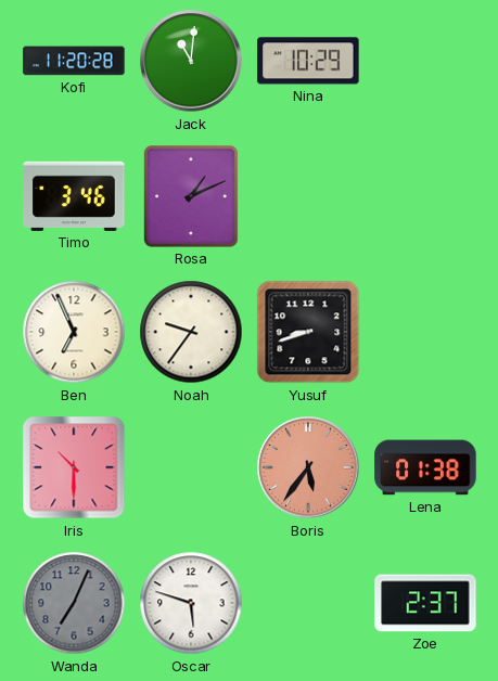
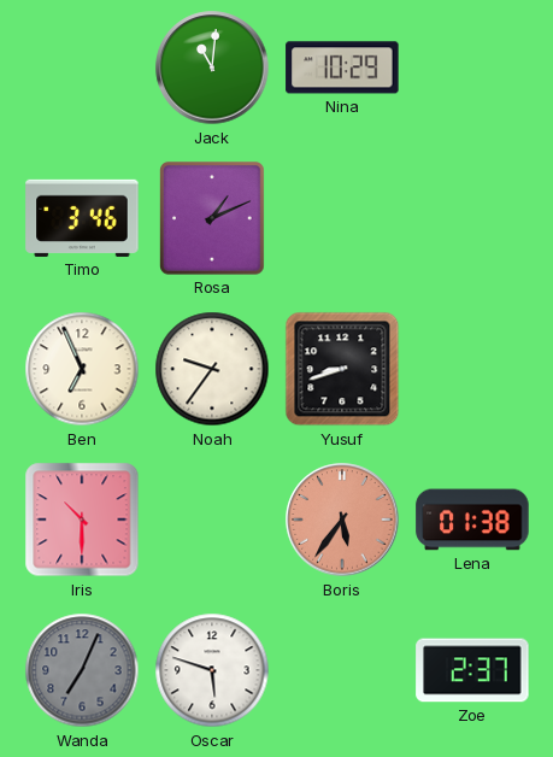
Kofi: 11:20 -> none
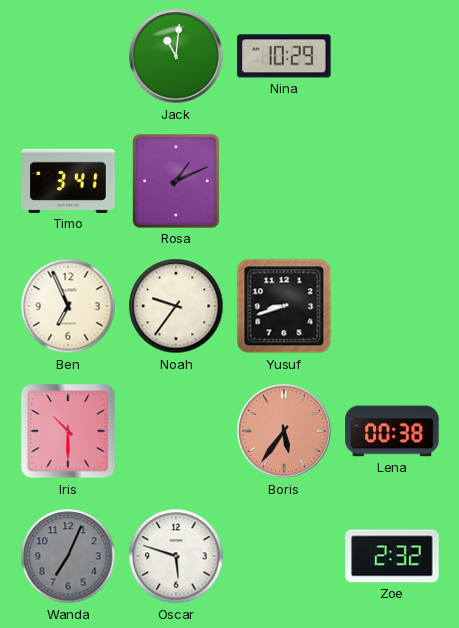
Timo: 3:46 -> 3:41
Lena: 01:38 -> 00:38
Zoe: 2:37 -> 2:32
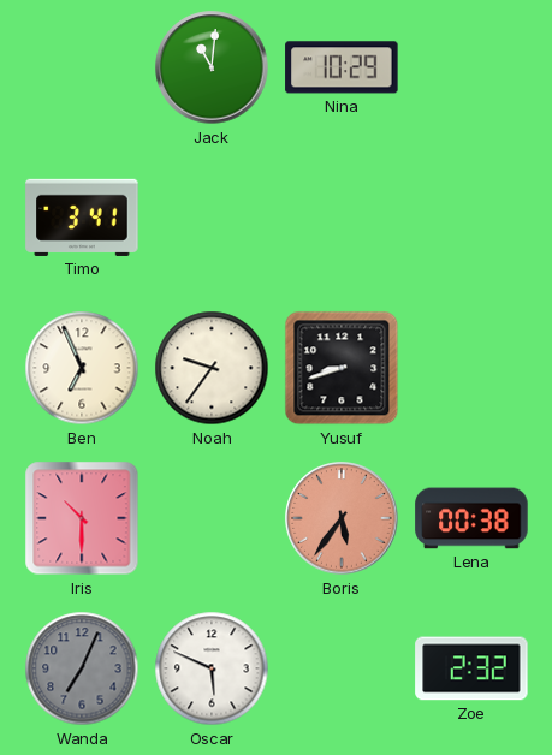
Rosa: 1:11 -> none
Oscar: 5:48 -> 5:49
